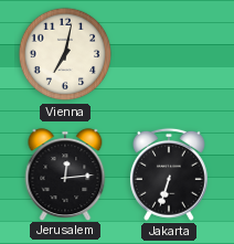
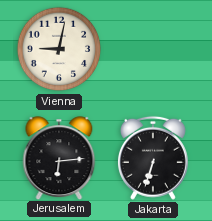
Vienna: 7:02 -> 9:02
Jerusalem: 12:14 -> 6:14
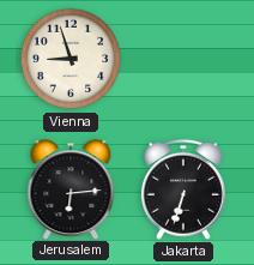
Vienna: 9:02 -> 8:57
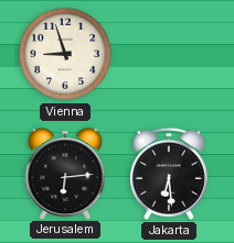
Jakarta: 6:33 -> 6:29
